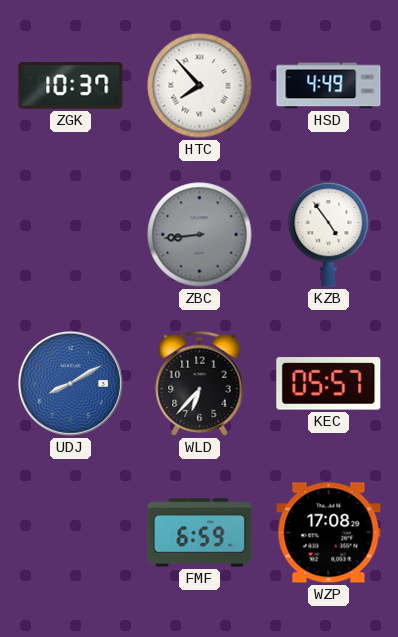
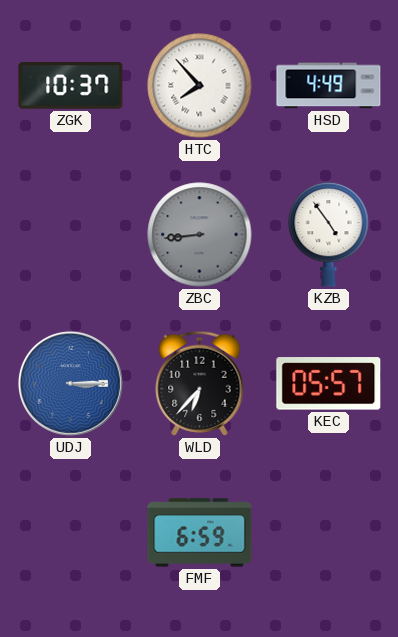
UDJ: 8:10 -> 3:15
WZP: 17:08 -> none
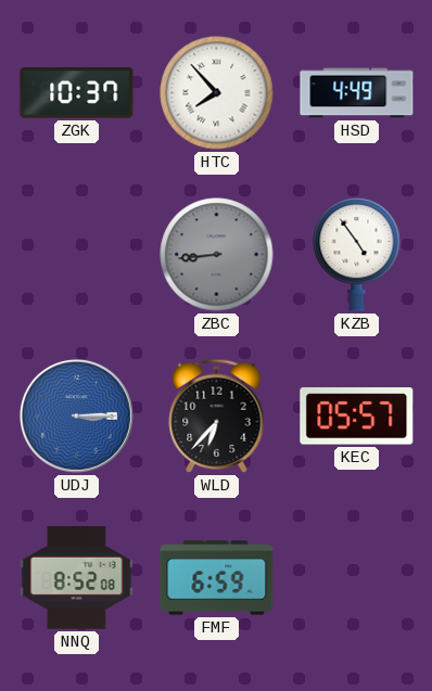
NNQ: none -> 8:52
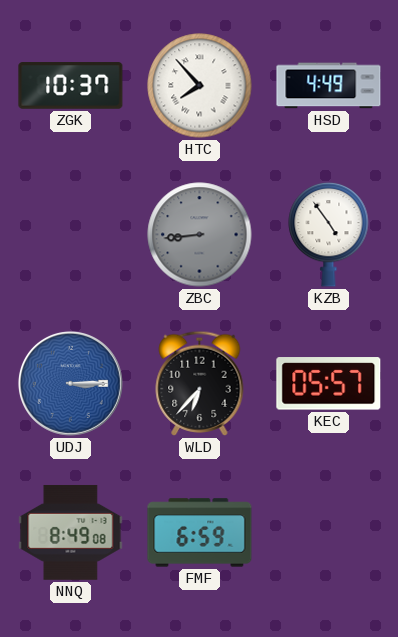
NNQ: 8:52 -> 8:49
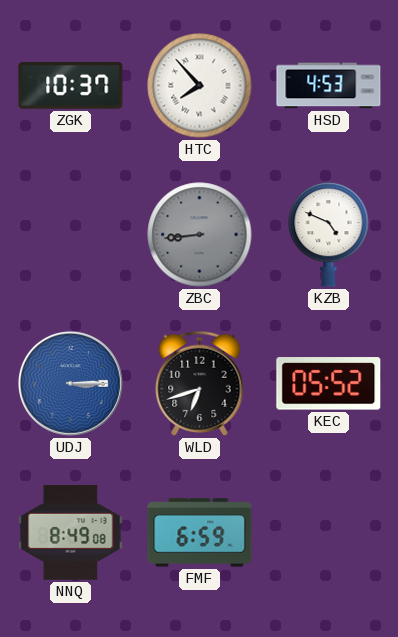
HSD: 4:49 -> 4:53
KZB: 4:54 -> 4:49
WLD: 6:37 -> 6:42
KEC: 05:57 -> 05:52
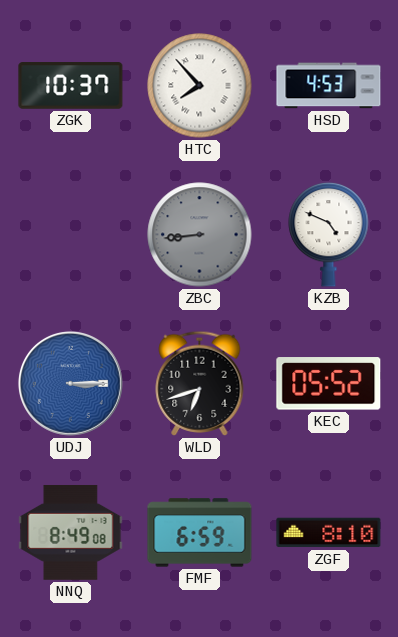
ZGF: none -> 8:10
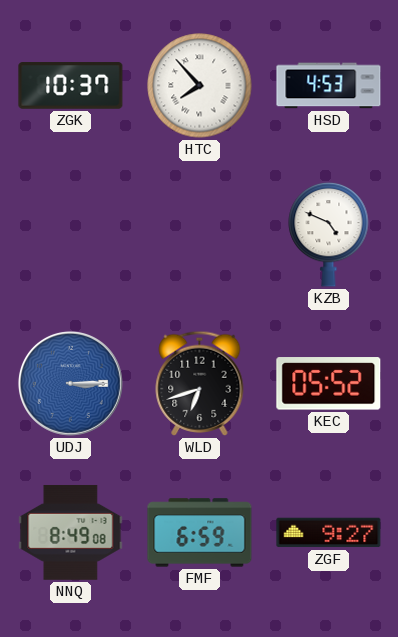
ZBC: 8:44 -> none
ZGF: 8:10 -> 9:27
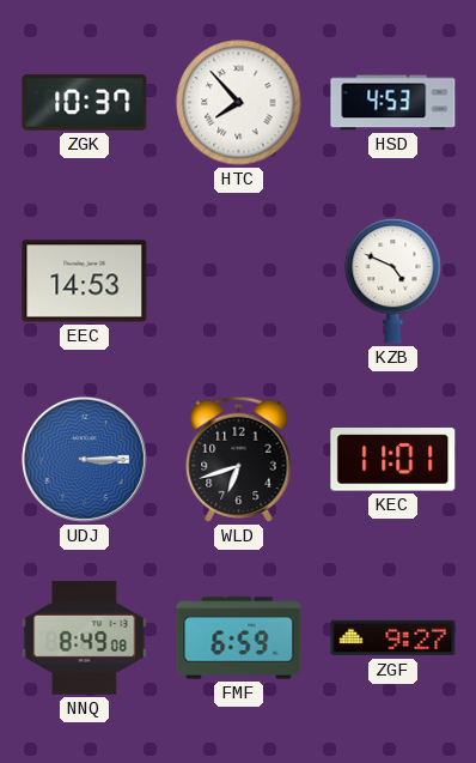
EEC: none -> 14:53
KEC: 05:52 -> 11:01
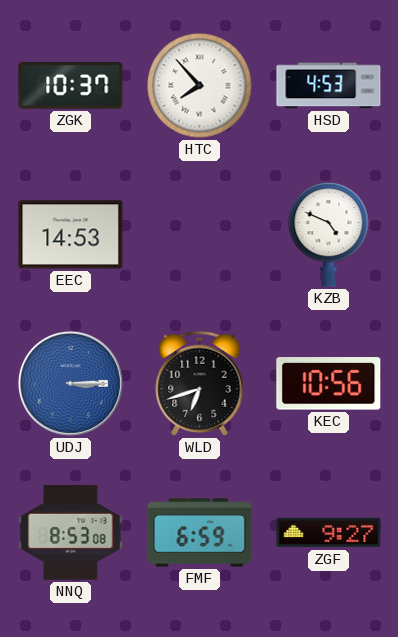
KEC: 11:01 -> 10:56
NNQ: 8:49 -> 8:53
